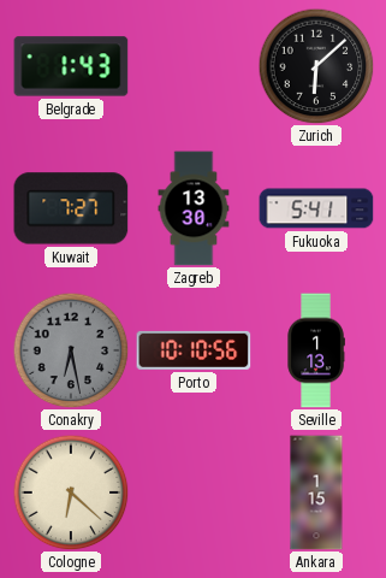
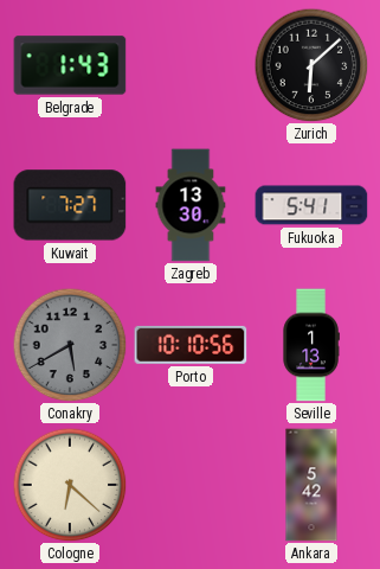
Conakry: 6:28 -> 5:40
Ankara: 1:15 -> 5:42
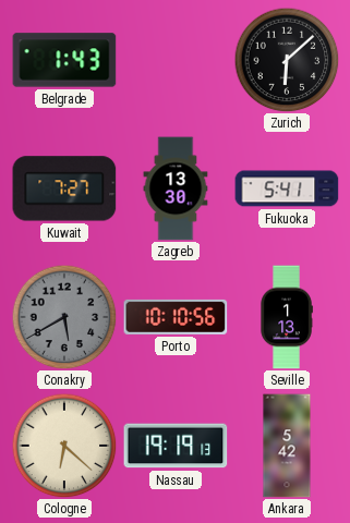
Nassau: none -> 19:19
